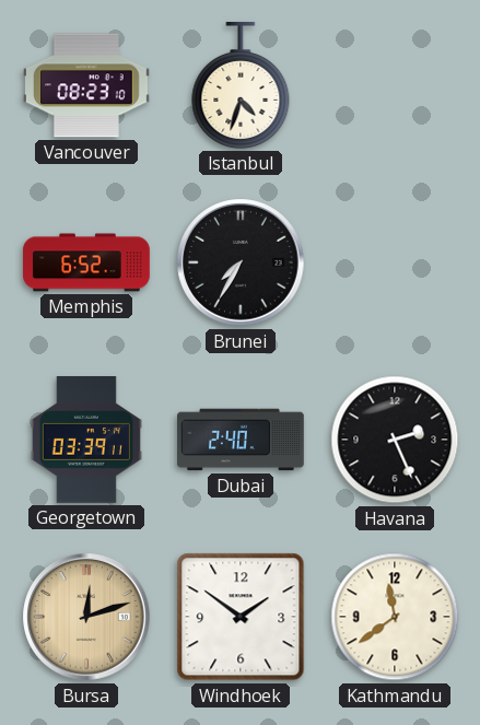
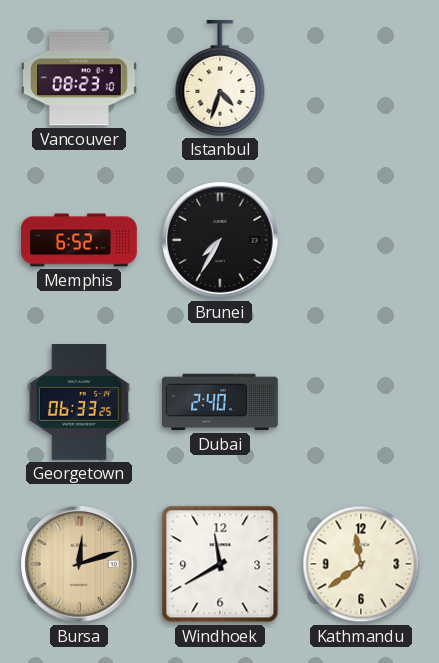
Georgetown: 03:39 -> 06:33
Havana: 2:26 -> none
Windhoek: 1:51 -> 11:40
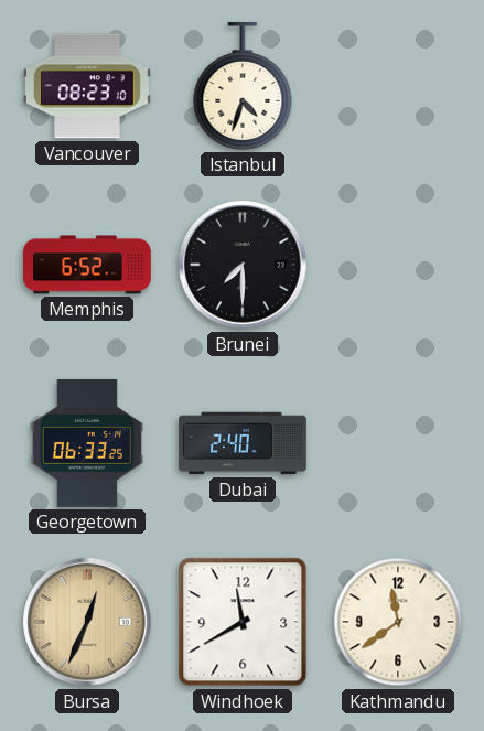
Brunei: 7:35 -> 7:30
Bursa: 12:12 -> 12:34
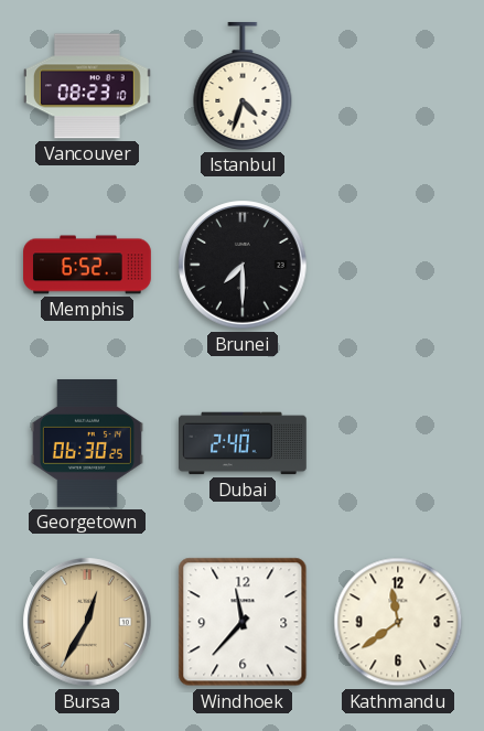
Georgetown: 06:33 -> 06:30
Bursa: 12:34 -> 12:35
Windhoek: 11:40 -> 11:37
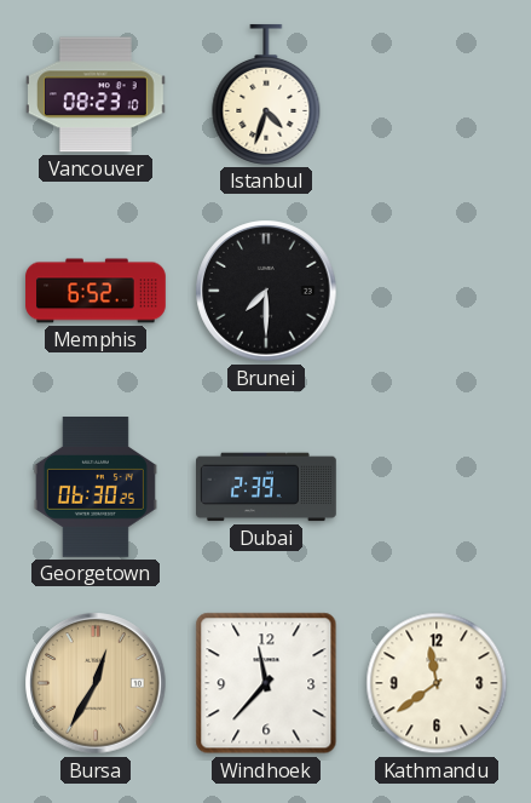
Dubai: 2:40 -> 2:39
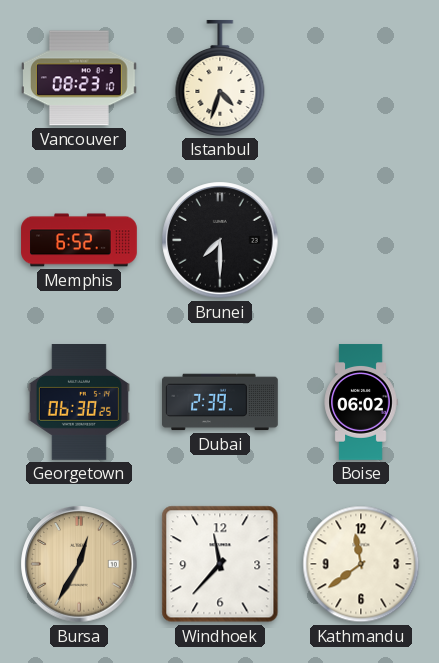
Boise: none -> 06:02
